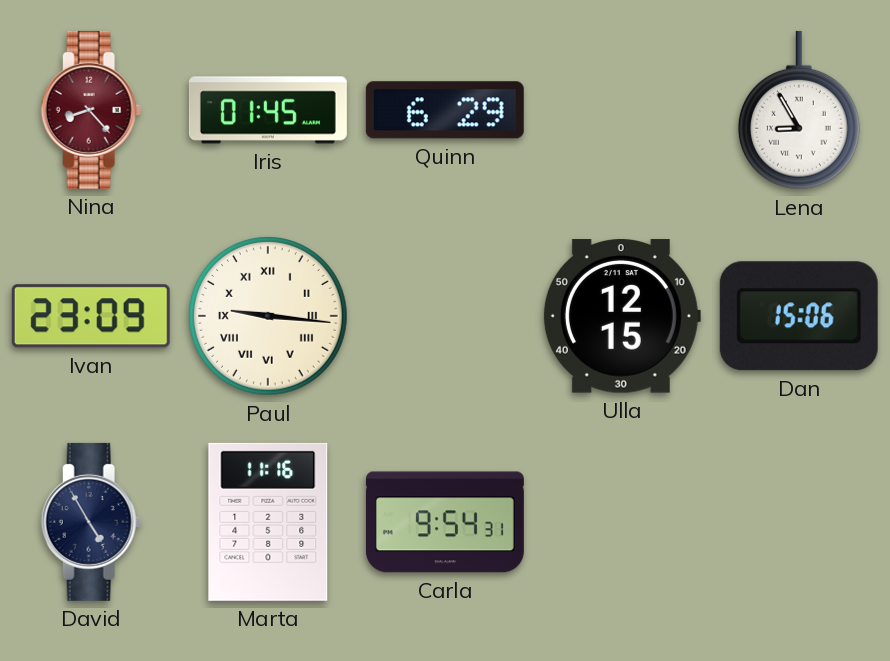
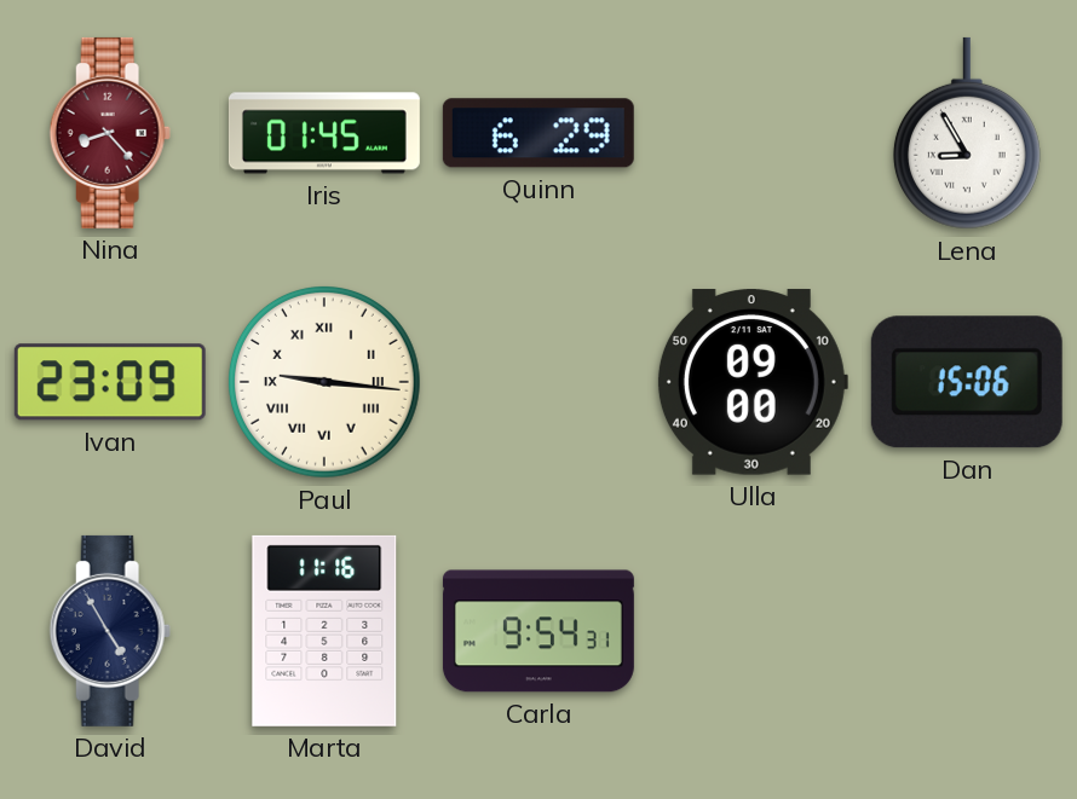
Ulla: 12:15 -> 09:00
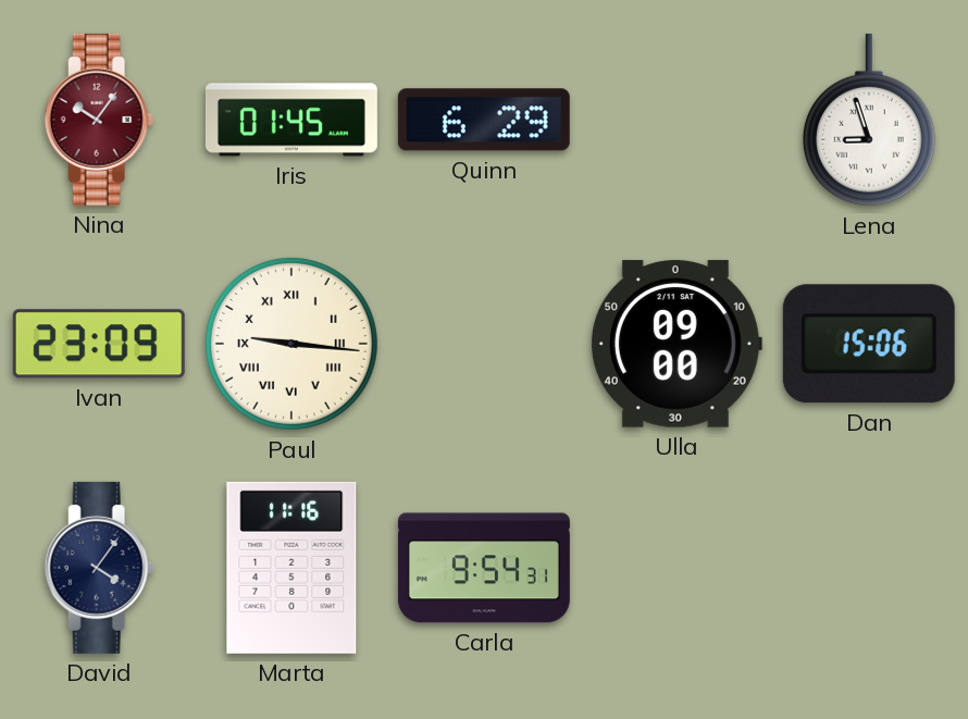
Nina: 8:23 -> 10:06
Lena: 8:55 -> 8:57
David: 4:55 -> 4:06
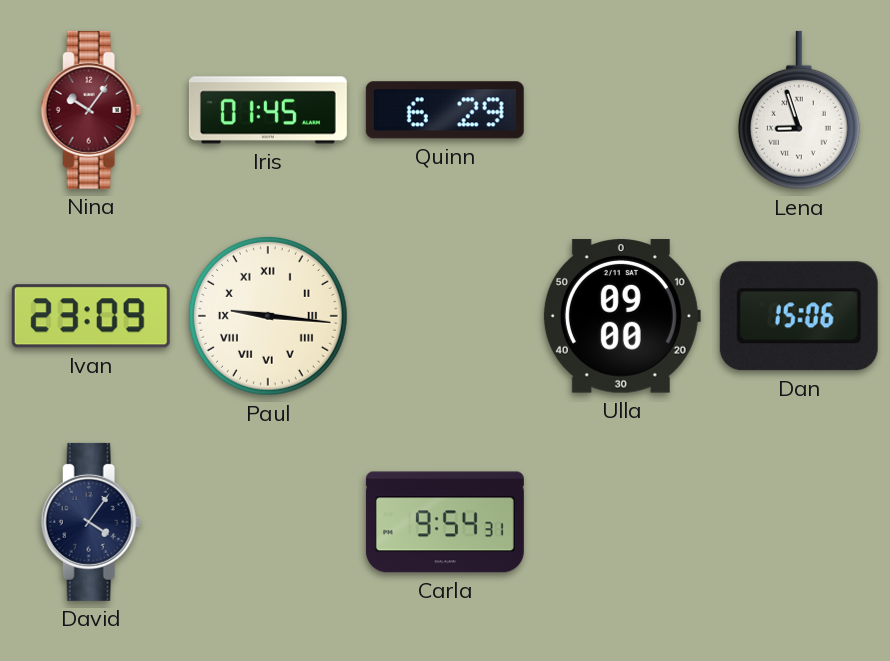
Marta: 11:16 -> none
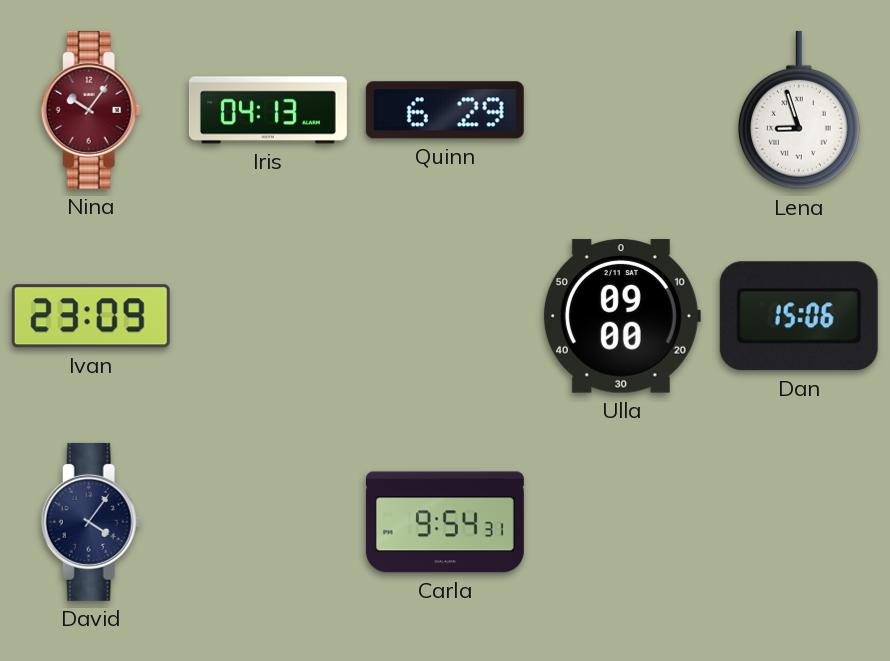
Iris: 01:45 -> 04:13
Paul: 9:16 -> none
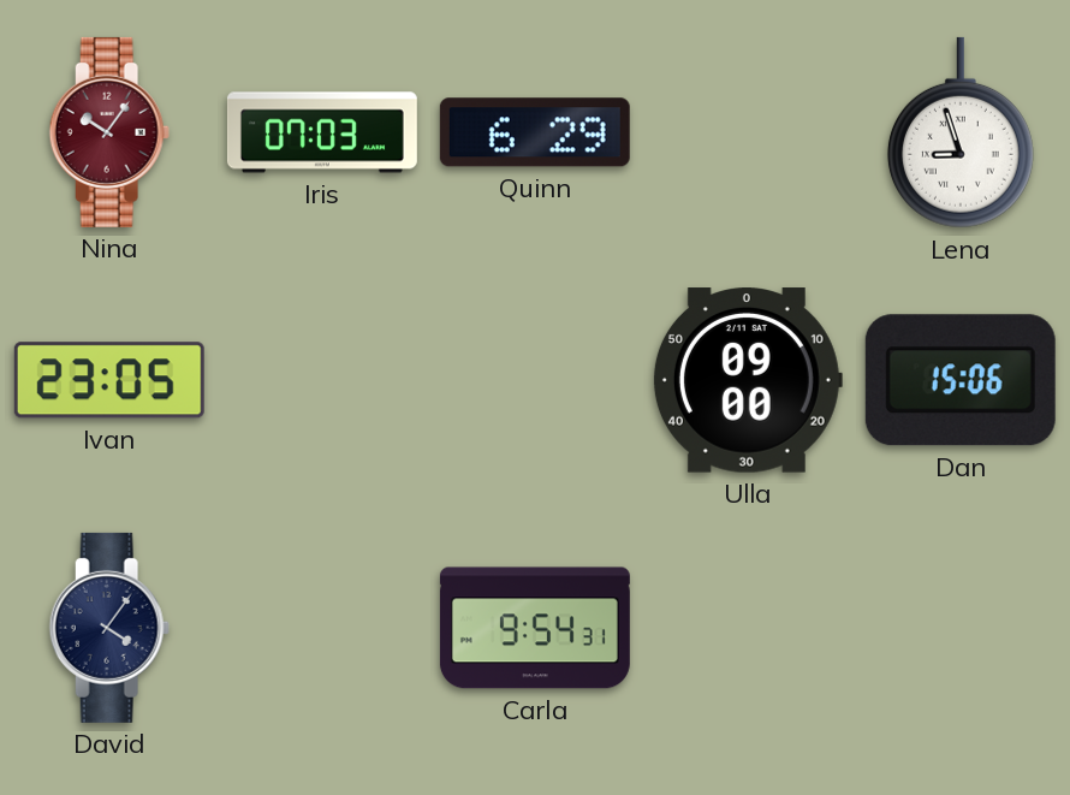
Iris: 04:13 -> 07:03
Ivan: 23:09 -> 23:05
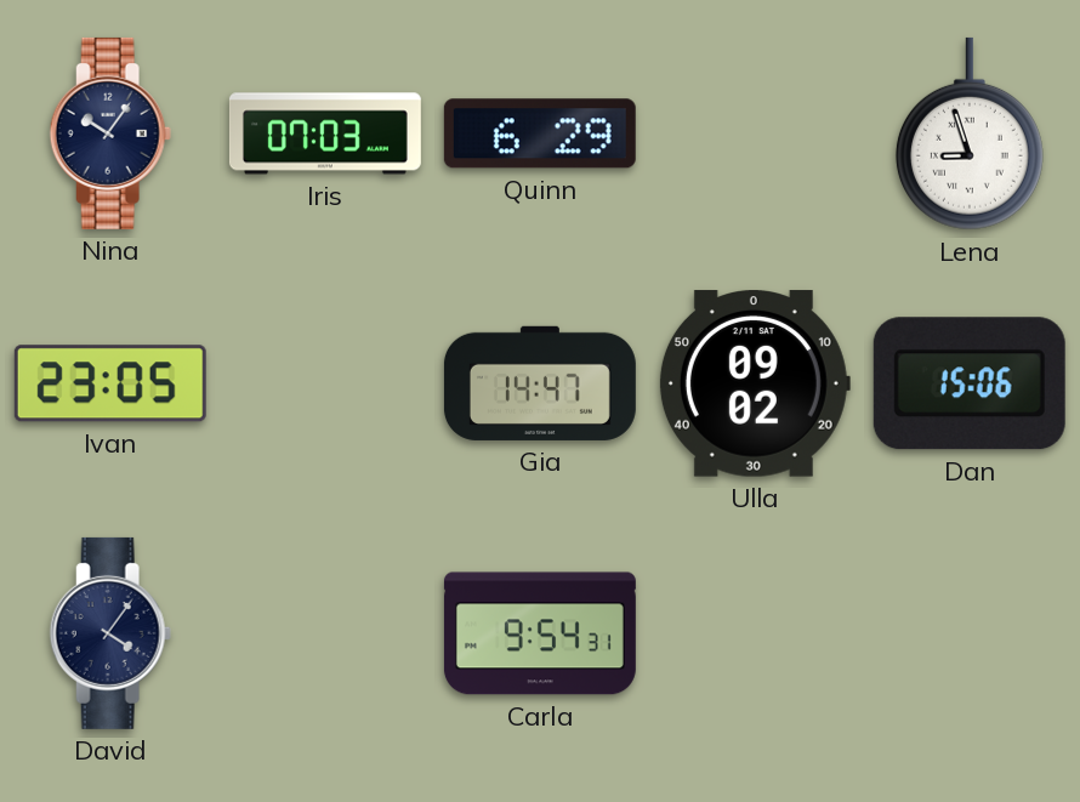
Nina dial: burgundy -> navy
Gia: none -> 14:47
Ulla: 09:00 -> 09:02
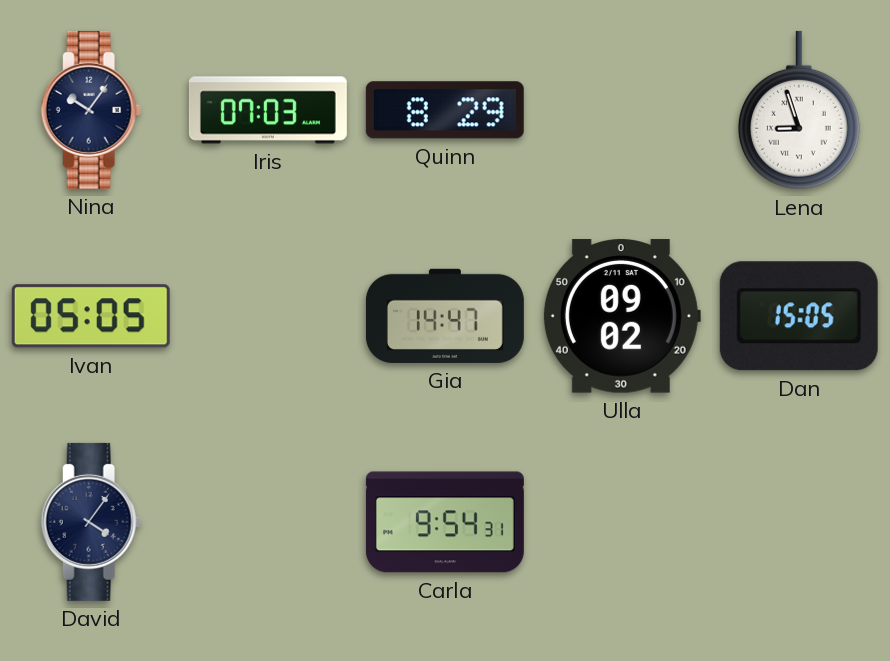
Quinn: 6:29 -> 8:29
Ivan: 23:05 -> 05:05
Dan: 15:06 -> 15:05
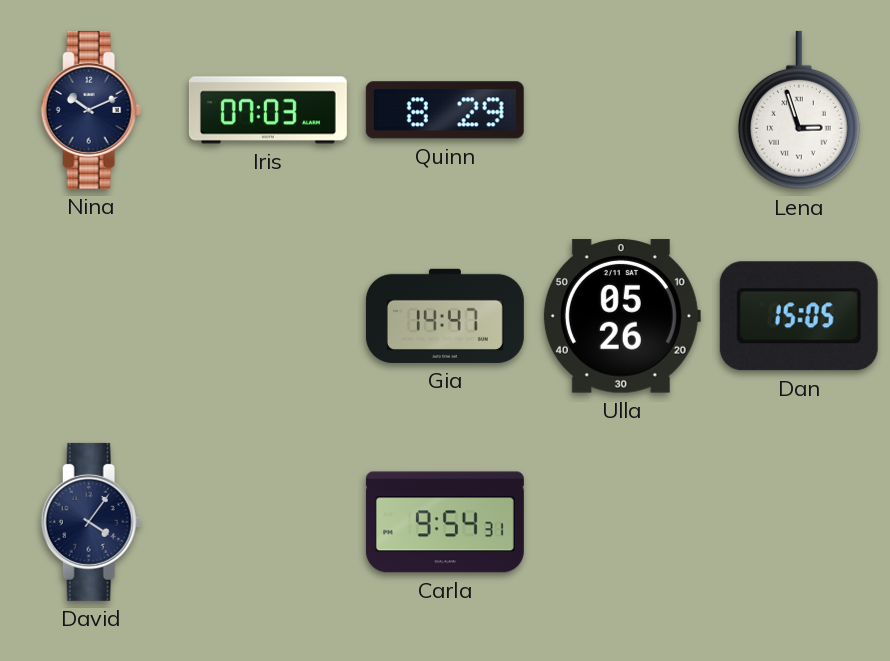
Nina: 10:06 -> 10:11
Lena: 8:57 -> 2:57
Ivan: 05:05 -> none
Ulla: 09:02 -> 05:26
